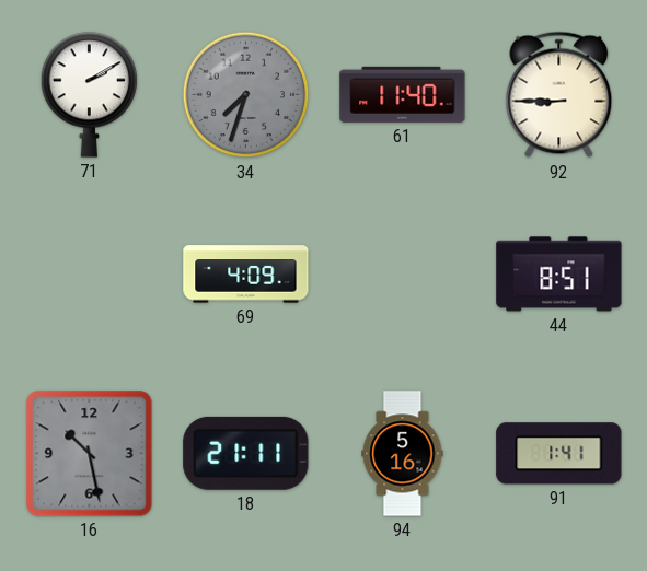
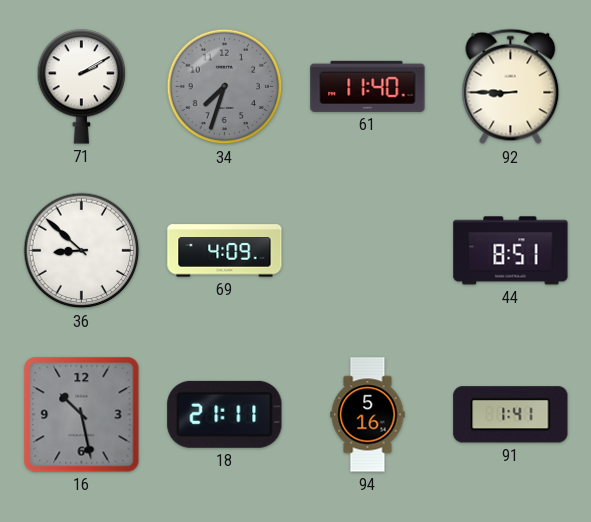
36: none -> 8:52
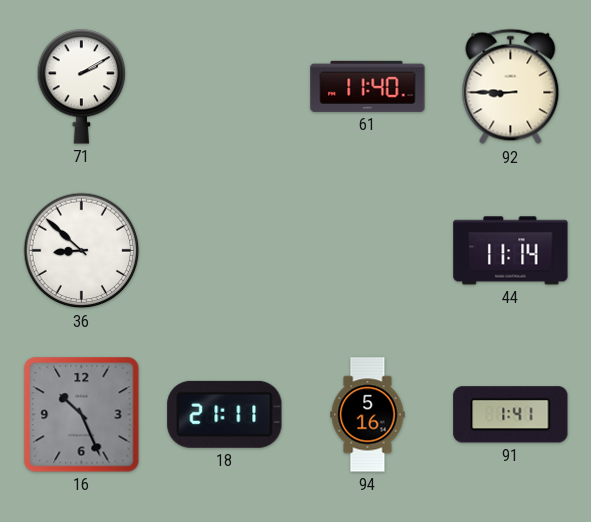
34: 7:33 -> none
69: 4:09 -> none
44: 8:51 -> 11:14
16: 10:28 -> 10:26
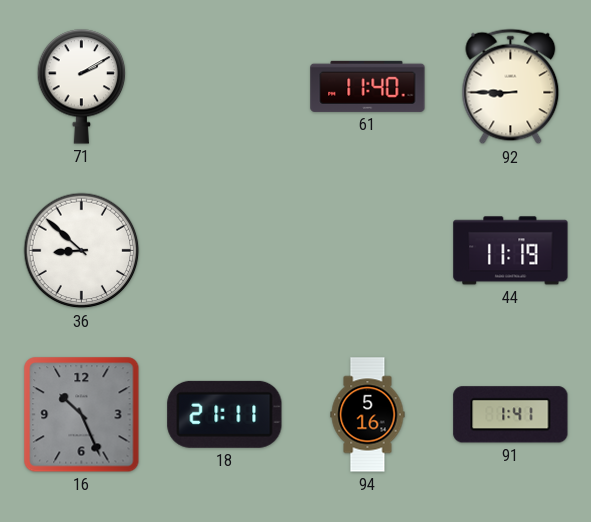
44: 11:14 -> 11:19
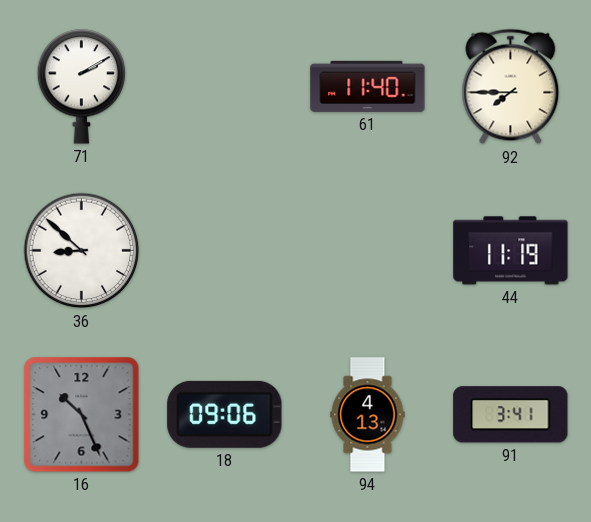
92: 8:45 -> 7:45
18: 21:11 -> 09:06
94: 5:16 -> 4:13
91: 1:41 -> 3:41
